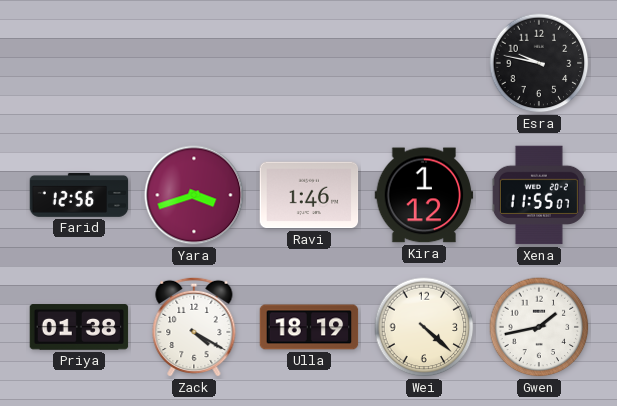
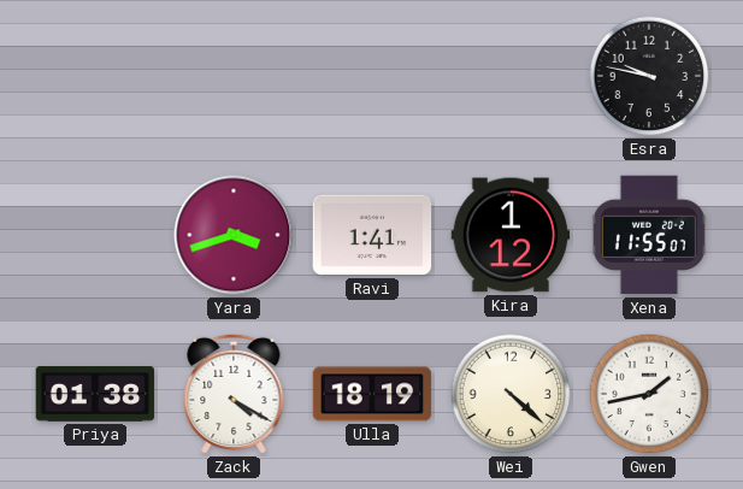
Farid: 12:56 -> none
Ravi: 1:46 -> 1:41
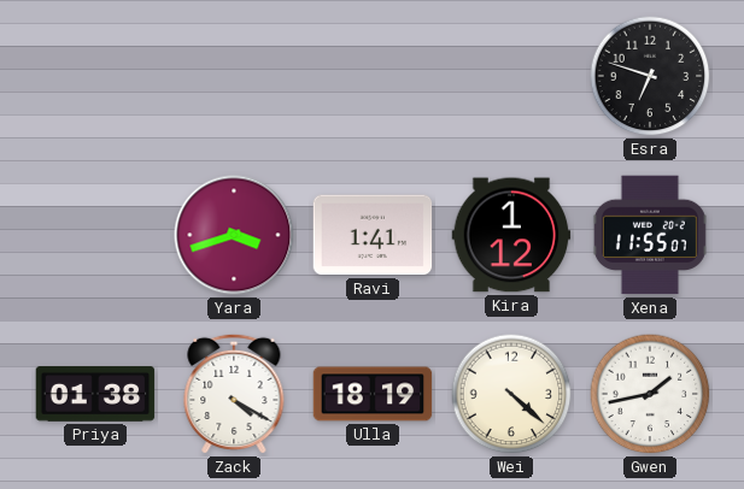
Esra: 9:47 -> 6:48
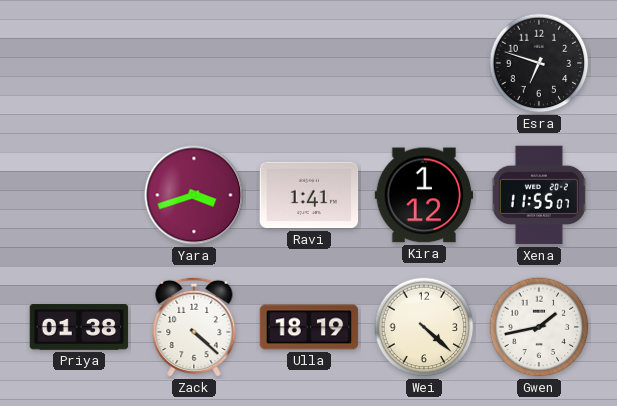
Zack: 4:20 -> 4:22
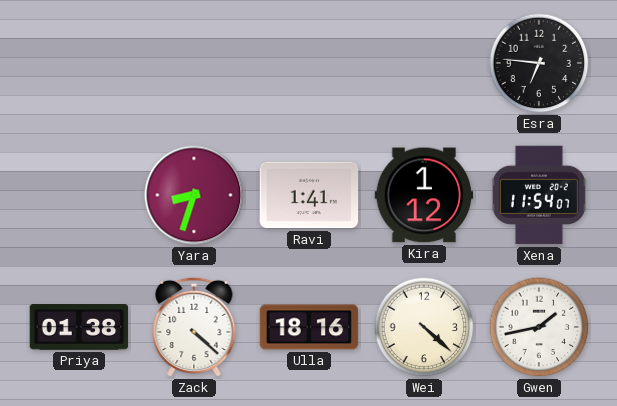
Esra: 6:48 -> 6:46
Yara: 3:42 -> 8:33
Xena: 11:55 -> 11:54
Ulla: 18:19 -> 18:16
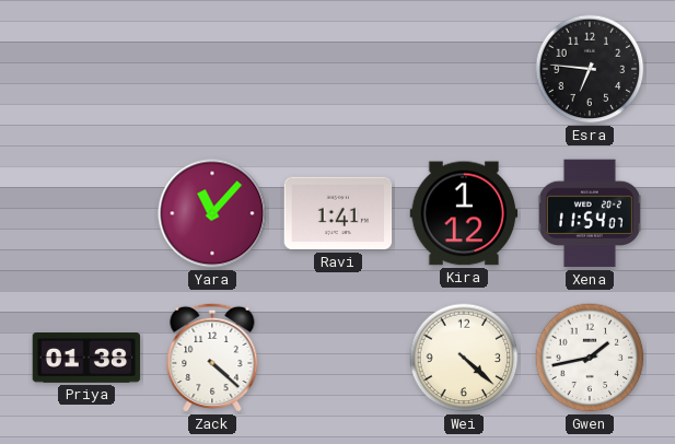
Yara: 8:33 -> 11:07
Ulla: 18:16 -> none
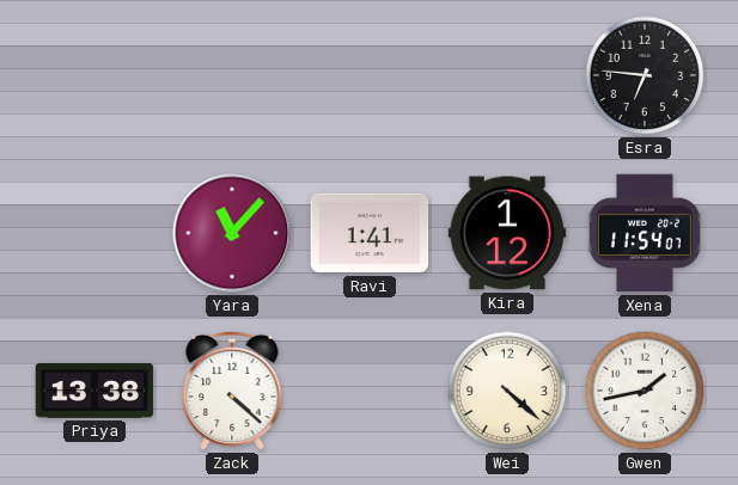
Priya: 01:38 -> 13:38
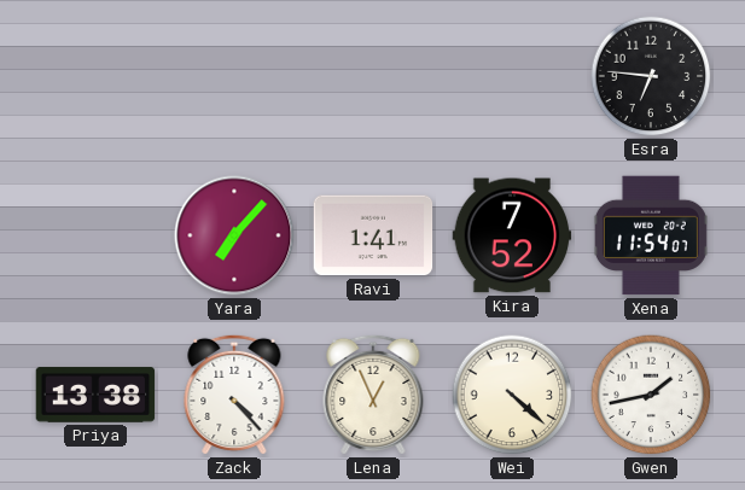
Yara: 11:07 -> 7:07
Kira: 1:12 -> 7:52
Zack: 4:22 -> 4:23
Lena: none -> 12:56
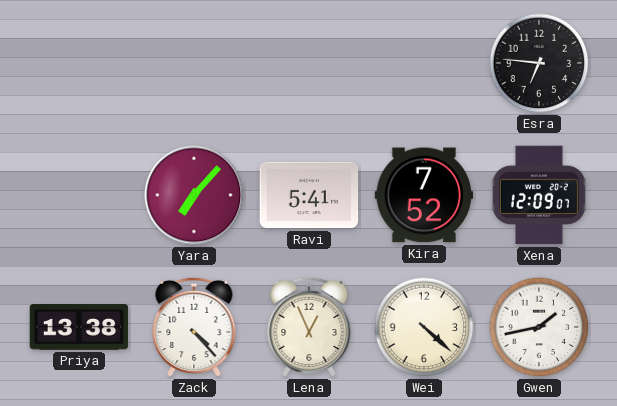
Ravi: 1:41 -> 5:41
Xena: 11:54 -> 12:09
